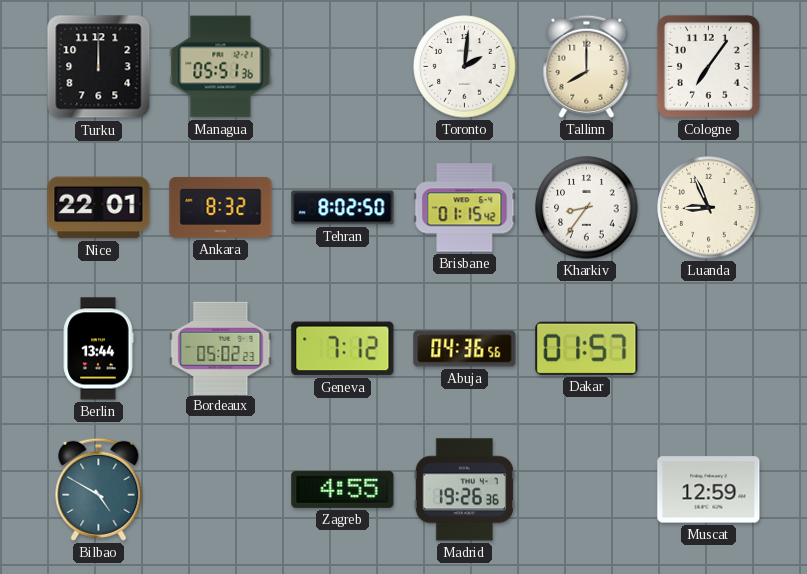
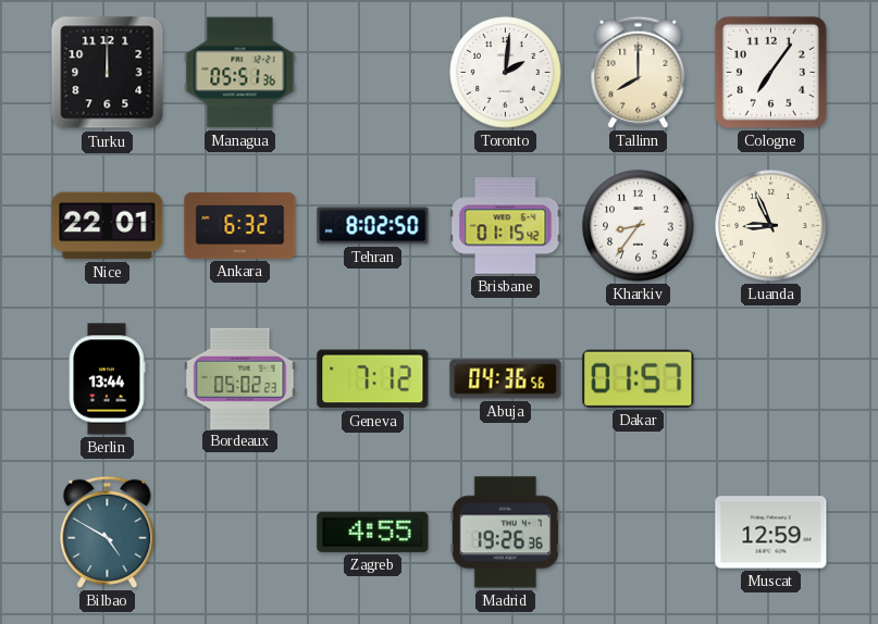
Ankara: 8:32 -> 6:32
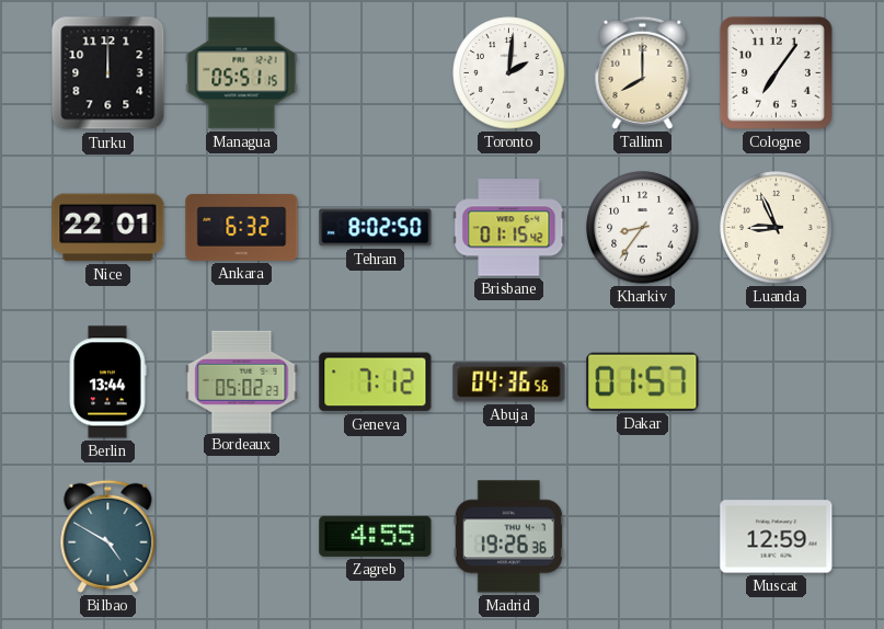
Managua: 05:51:36 -> 05:51:15
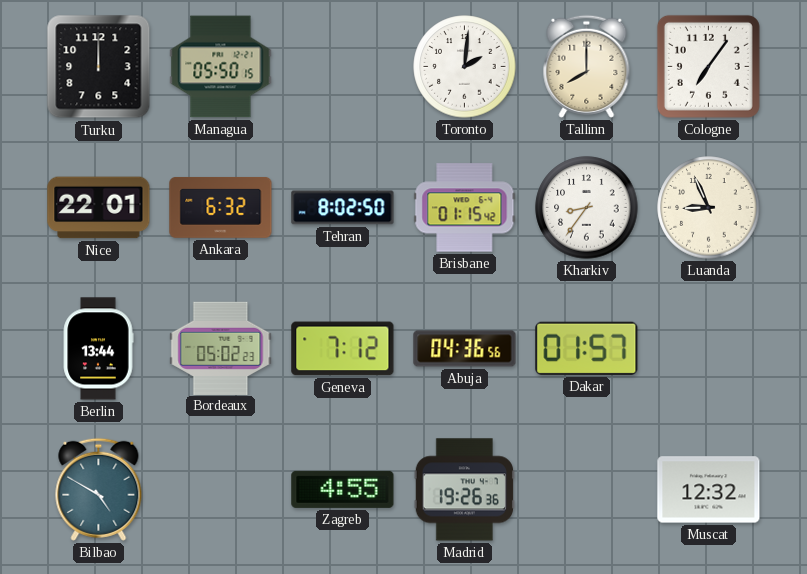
Managua: 05:51 -> 05:50
Muscat: 12:59 -> 12:32
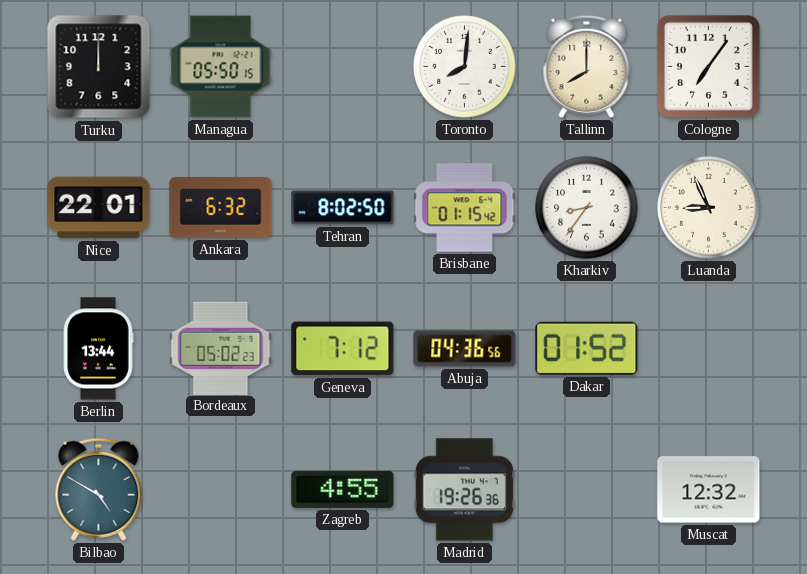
Toronto: 2:01 -> 8:01
Dakar: 01:57 -> 01:52
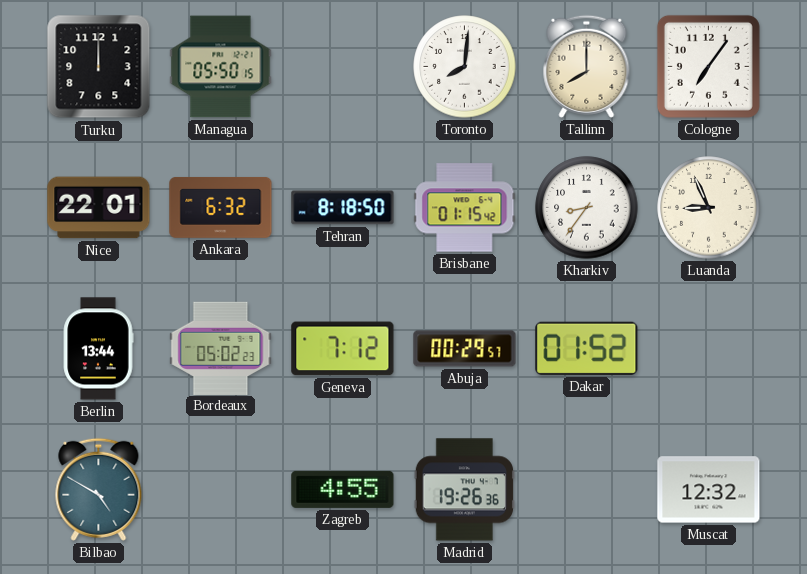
Tehran: 8:02 -> 8:18
Abuja: 04:36 -> 00:29
